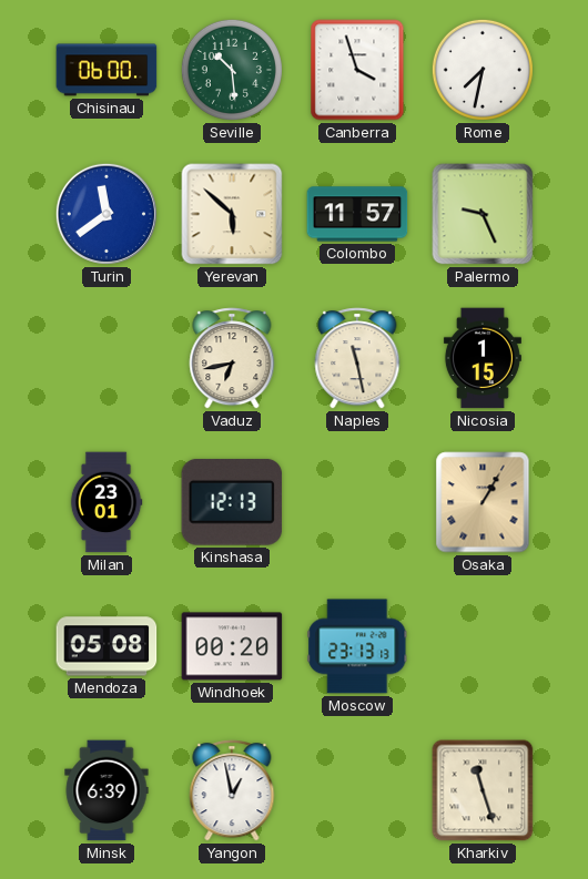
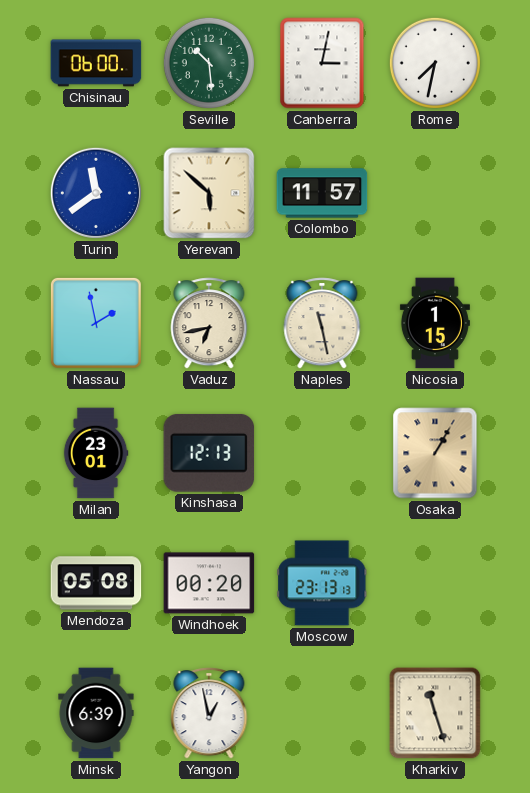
Canberra: 3:57 -> 3:02
Palermo: 9:26 -> none
Nassau: none -> 1:58
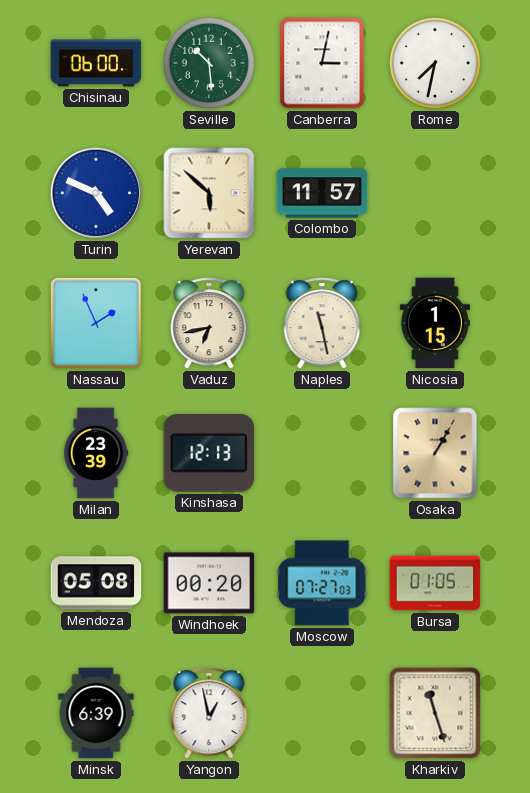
Turin: 11:39 -> 4:49
Nassau: 1:58 -> 1:56
Milan: 23:01 -> 23:39
Moscow: 23:13 -> 07:27
Bursa: none -> 01:05
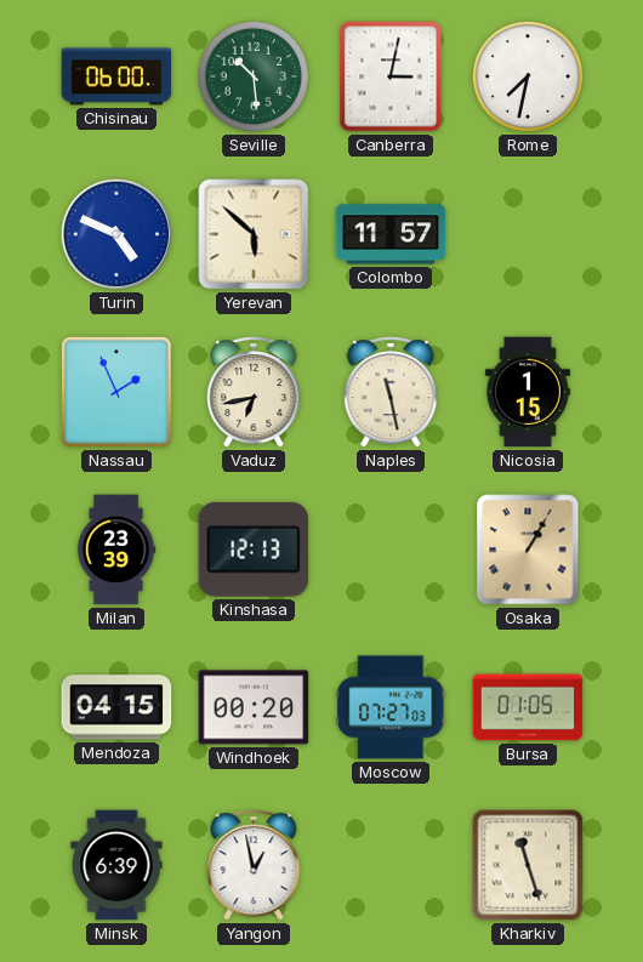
Mendoza: 05:08 -> 04:15
